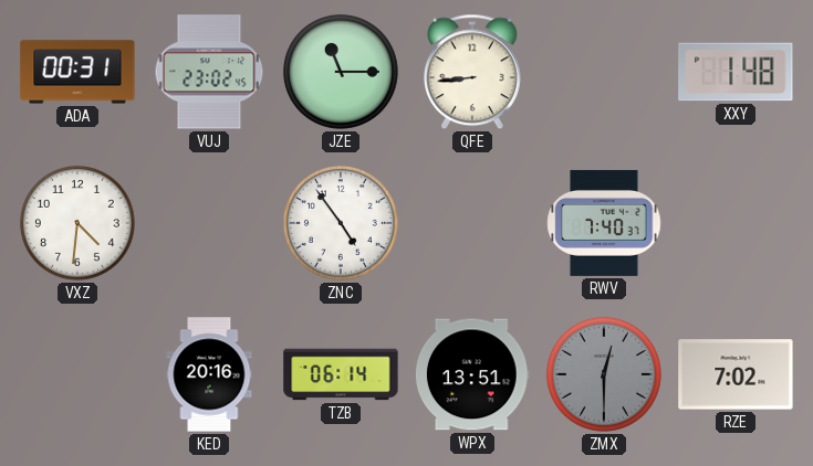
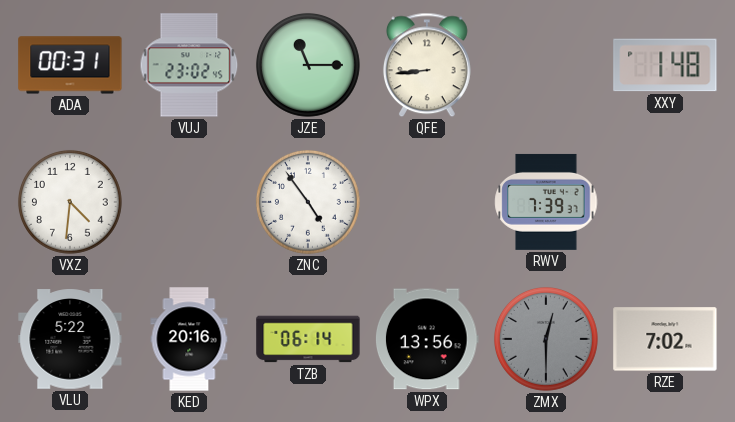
RWV: 7:40 -> 7:39
VLU: none -> 5:22
WPX: 13:51 -> 13:56
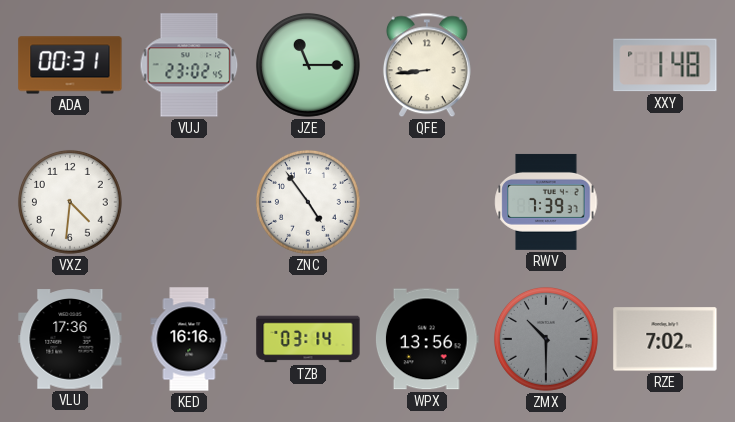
VLU: 5:22 -> 17:36
KED: 20:16 -> 16:16
TZB: 06:14 -> 03:14
ZMX: 12:30 -> 10:30
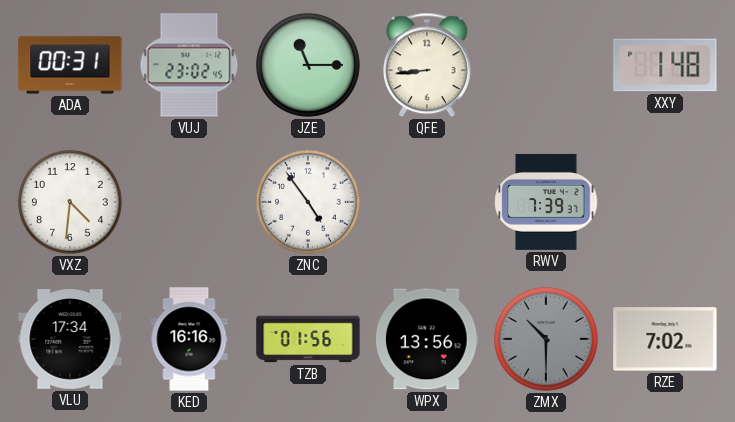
VLU: 17:36 -> 17:34
TZB: 03:14 -> 01:56
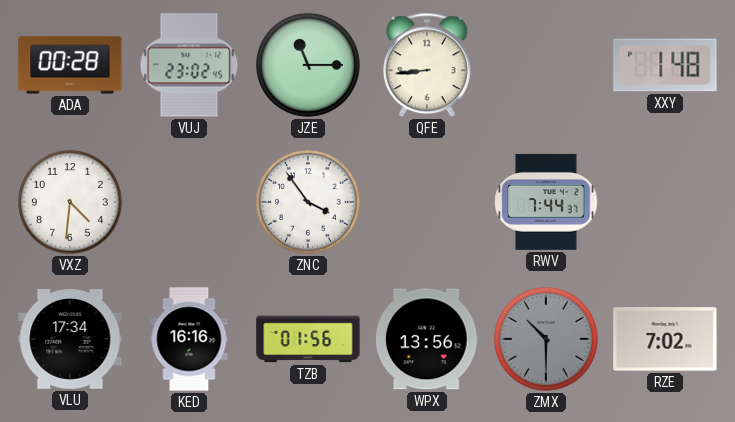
ADA: 00:31 -> 00:28
ZNC: 4:54 -> 3:54
RWV: 7:39 -> 7:44
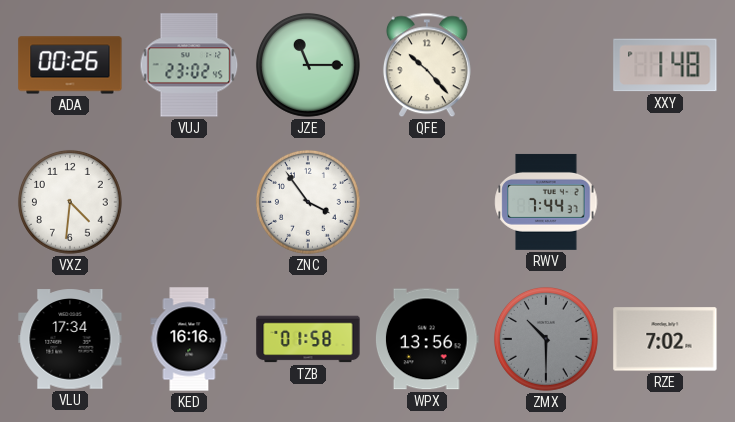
ADA: 00:28 -> 00:26
QFE: 8:44 -> 10:23
TZB: 01:56 -> 01:58
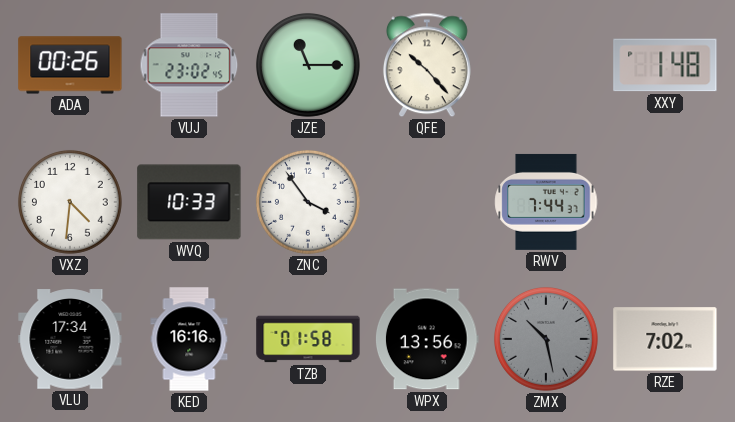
WVQ: none -> 10:33
ZMX: 10:30 -> 10:28
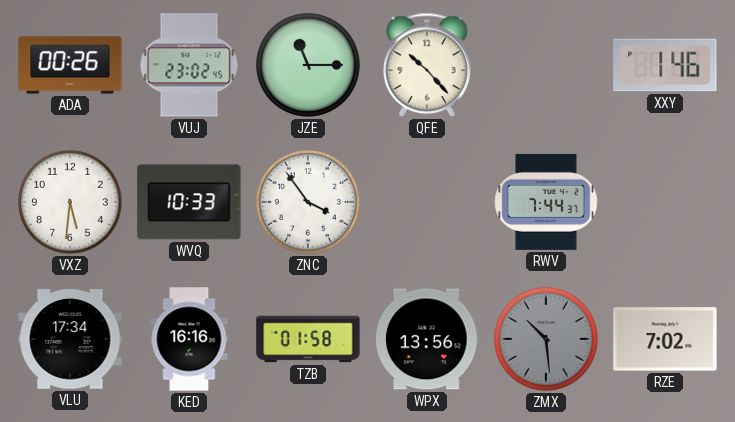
XXY: 1:48 -> 1:46
VXZ: 4:31 -> 5:31
ZMX: 10:28 -> 10:29
